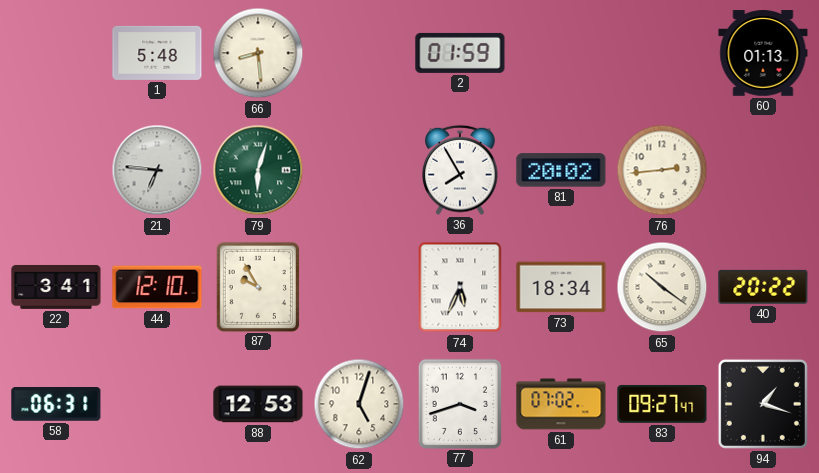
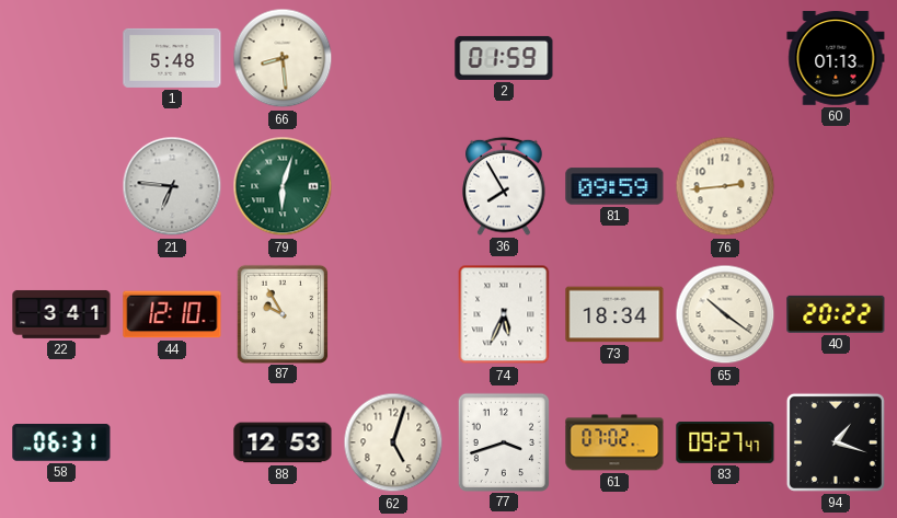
81: 20:02 -> 09:59
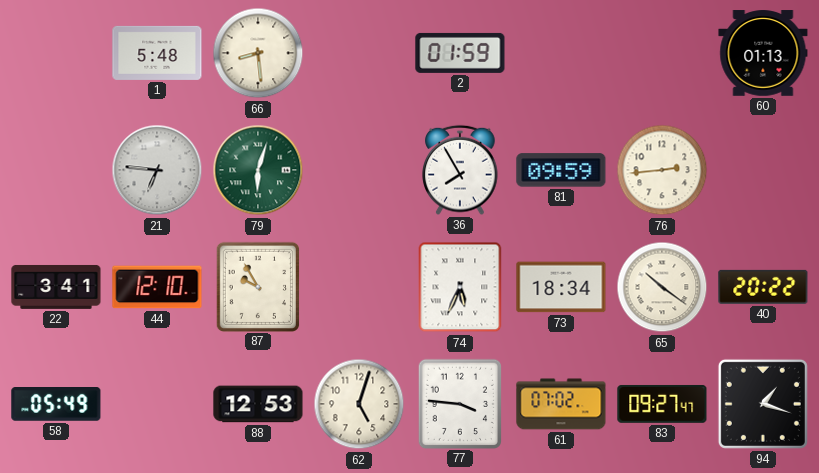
58: 06:31 -> 05:49
77: 3:42 -> 3:46
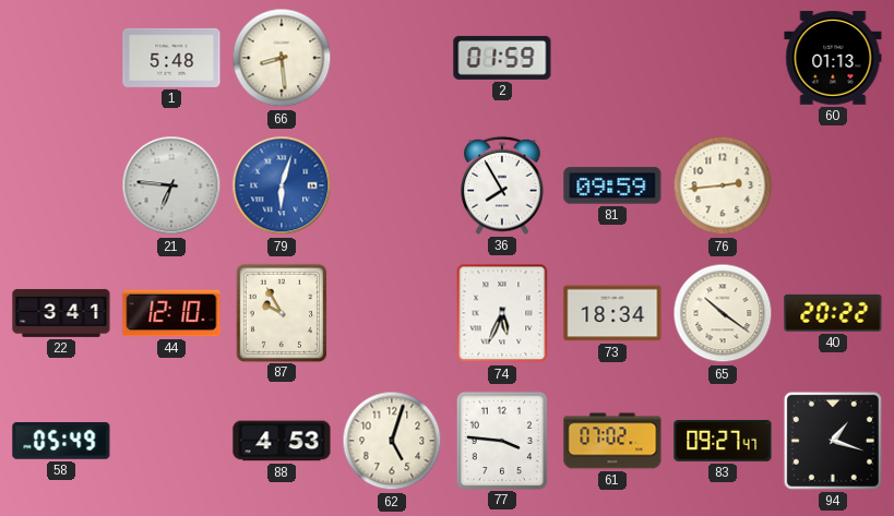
79 dial: green -> blue
88: 12:53 -> 4:53
